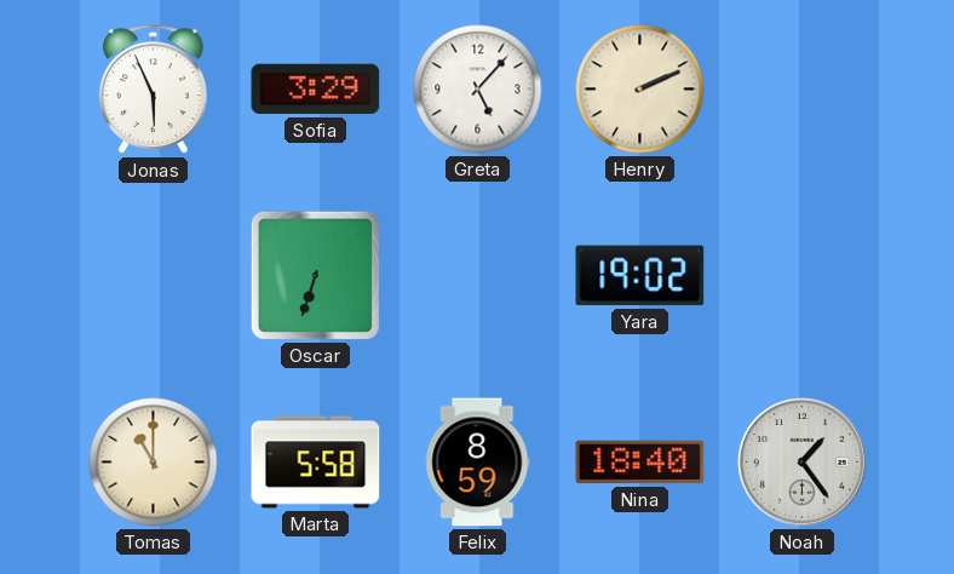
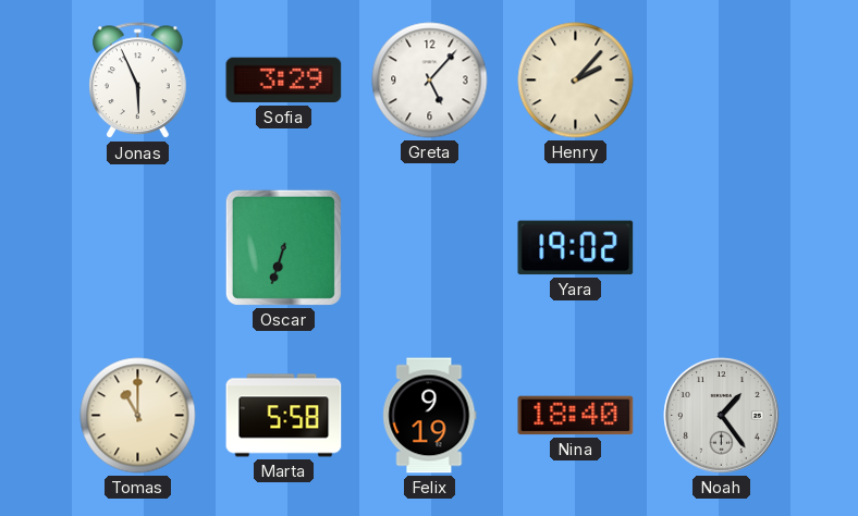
Henry: 2:11 -> 2:07
Felix: 8:59 -> 9:19
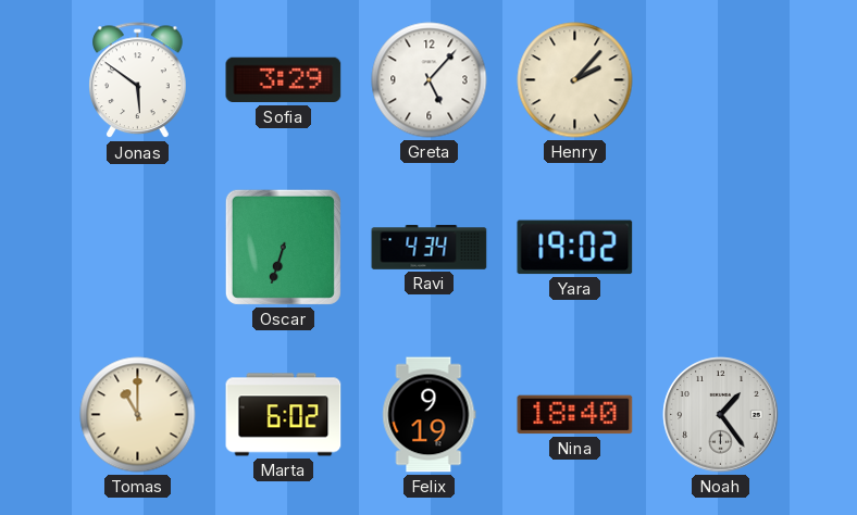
Jonas: 5:56 -> 5:51
Ravi: none -> 4:34
Marta: 5:58 -> 6:02
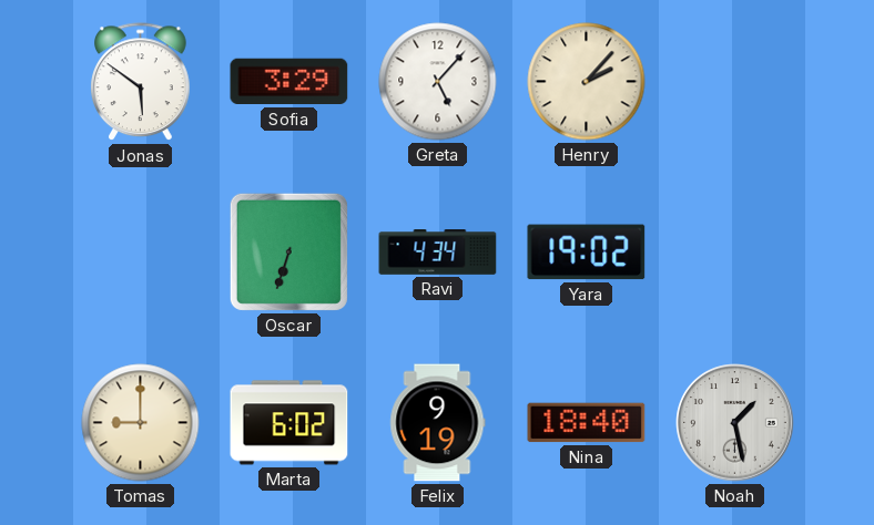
Tomas: 11:00 -> 9:00
Noah: 1:24 -> 1:28
